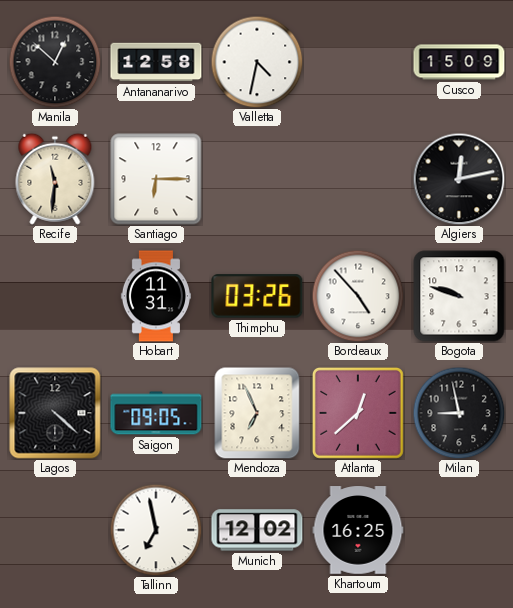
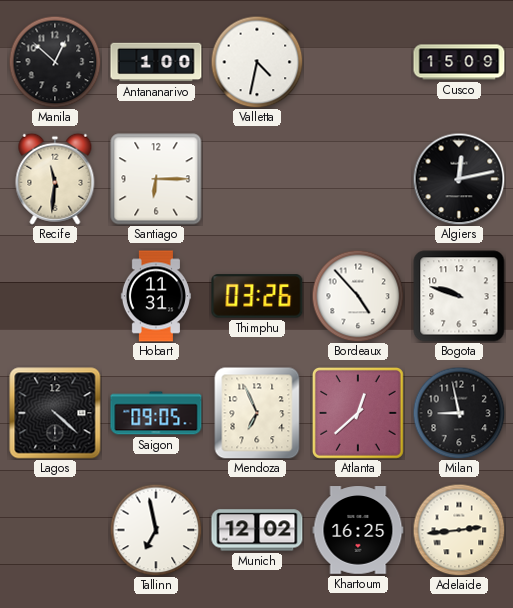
Antananarivo: 12:58 -> 1:00
Adelaide: none -> 2:44
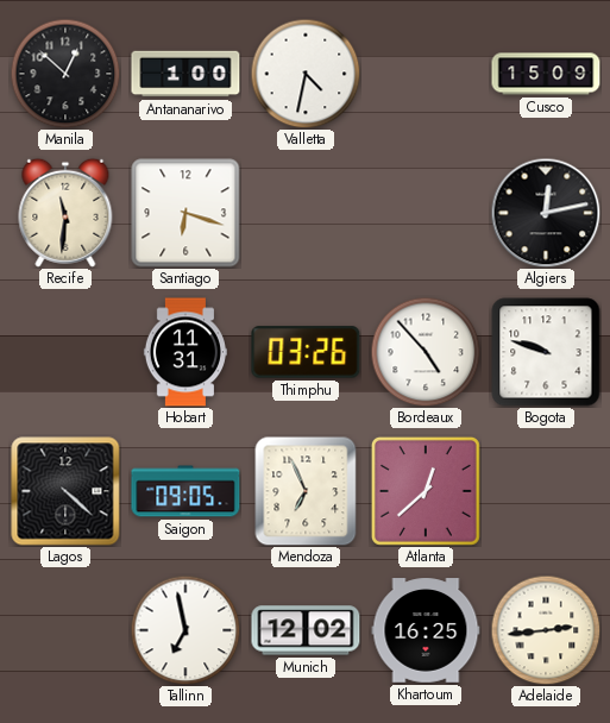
Santiago: 6:15 -> 6:18
Milan: 8:58 -> none
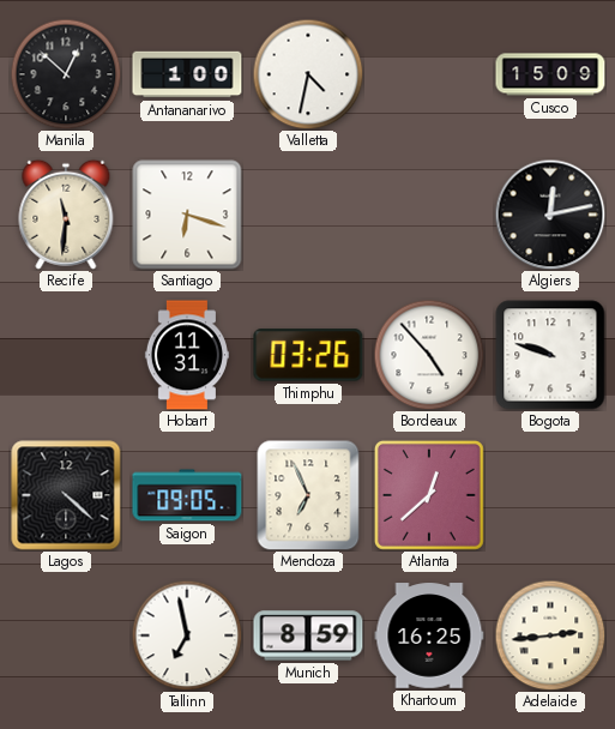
Munich: 12:02 -> 8:59
